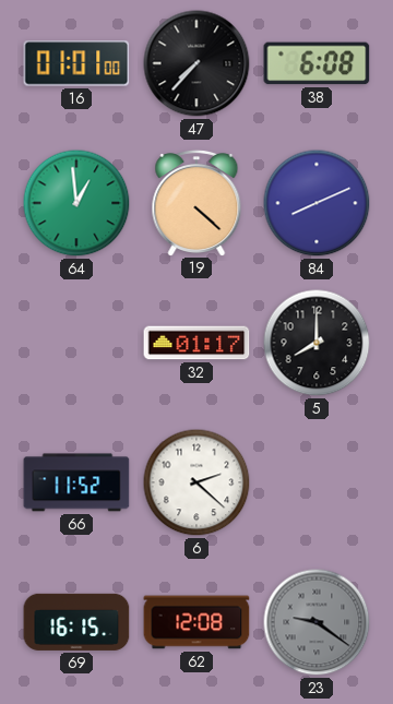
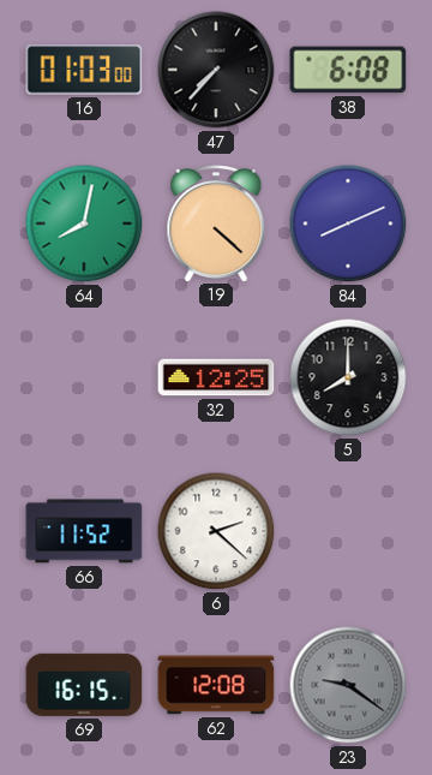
16: 01:01 -> 01:03
64: 12:59 -> 8:02
32: 01:17 -> 12:25
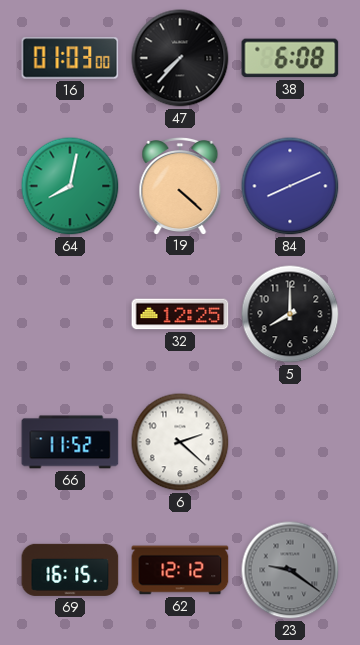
62: 12:08 -> 12:12
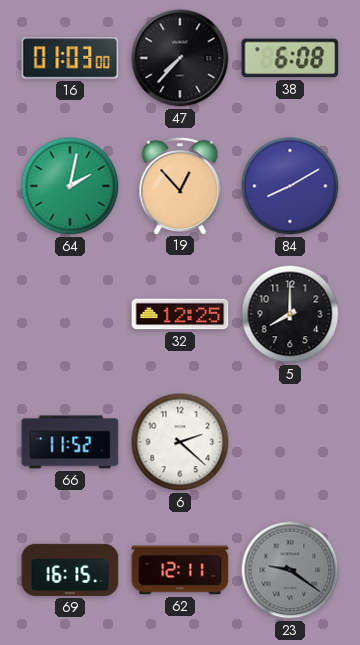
64: 8:02 -> 2:02
19: 4:22 -> 12:53
84: 8:11 -> 8:10
62: 12:12 -> 12:11
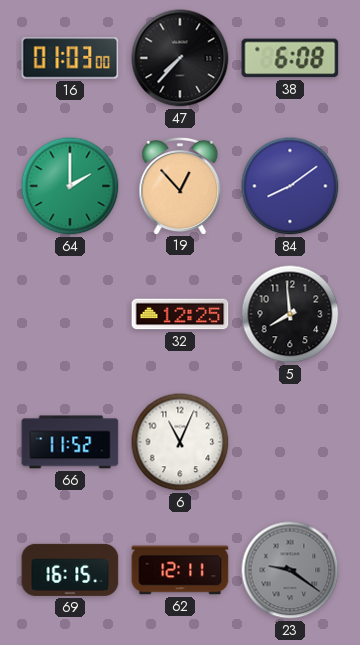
64: 2:02 -> 2:00
84: 8:10 -> 8:09
5: 8:00 -> 7:59
6: 2:22 -> 11:04
